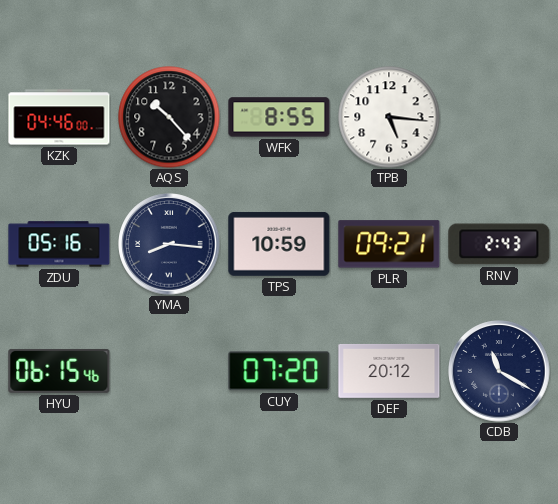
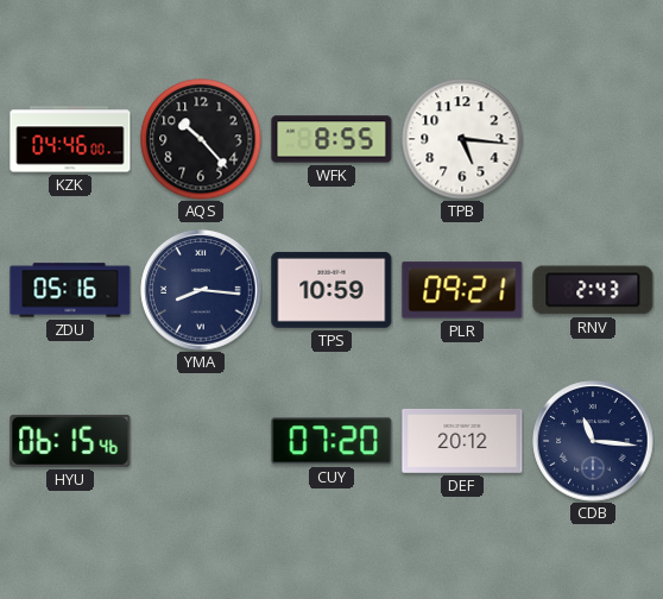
CDB: 11:20 -> 11:16
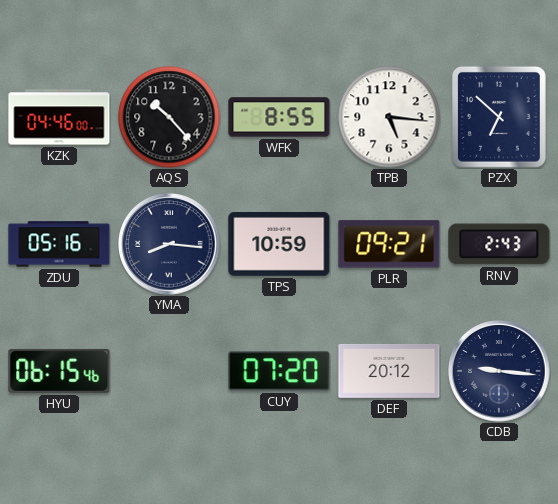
PZX: none -> 6:52
CDB: 11:16 -> 9:16
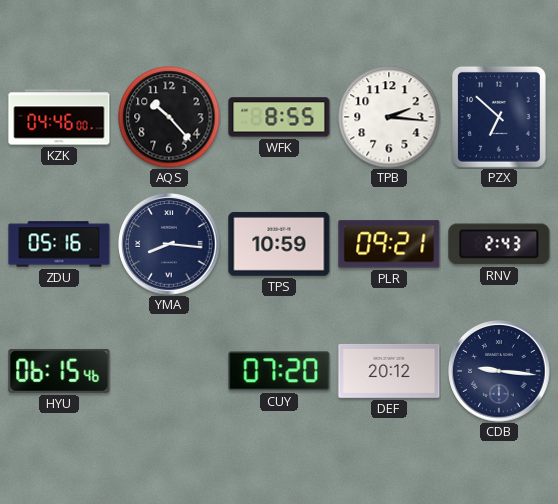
TPB: 5:16 -> 2:16
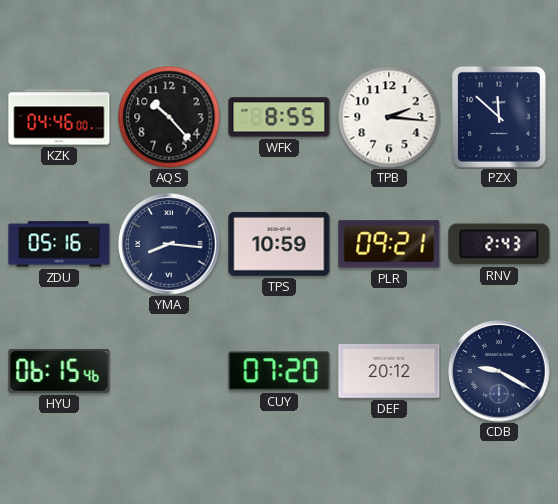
PZX: 6:52 -> 11:52
CDB: 9:16 -> 9:20
